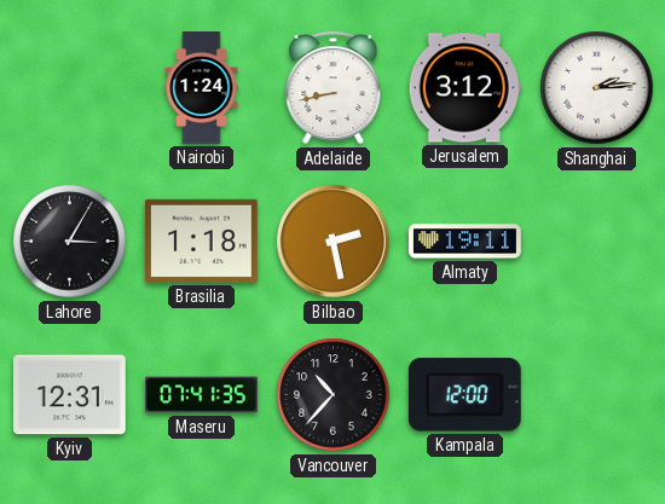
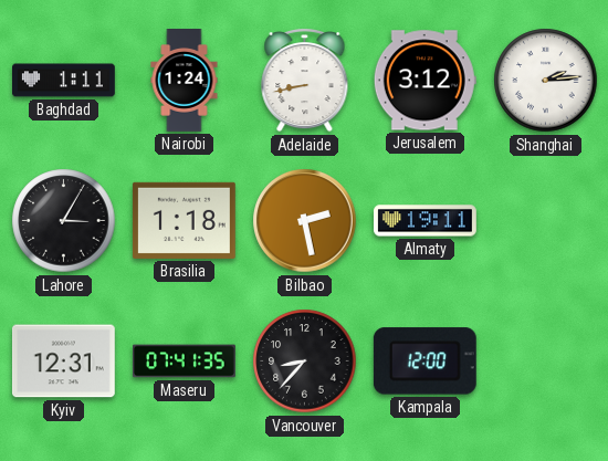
Baghdad: none -> 1:11
Vancouver: 10:37 -> 8:37
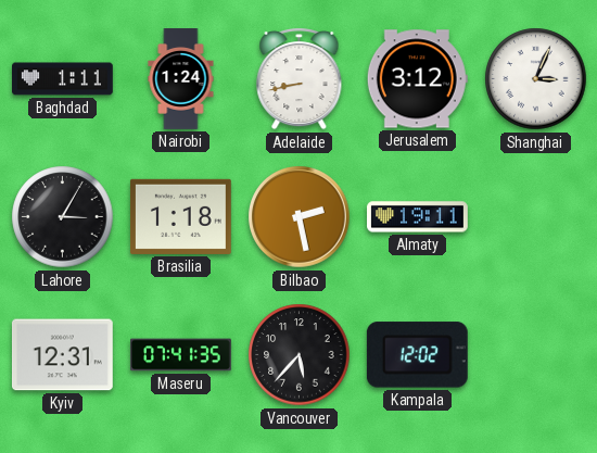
Shanghai: 2:14 -> 3:04
Vancouver: 8:37 -> 5:37
Kampala: 12:00 -> 12:02
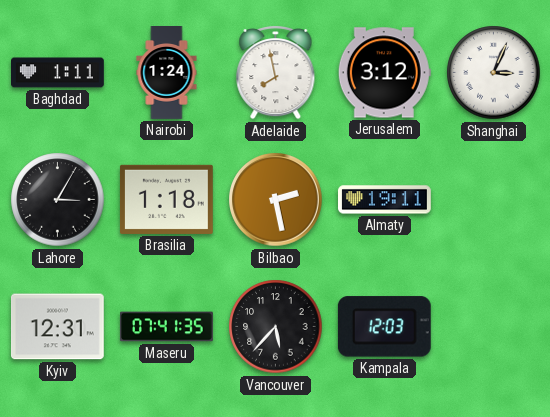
Adelaide: 8:43 -> 7:58
Kampala: 12:02 -> 12:03
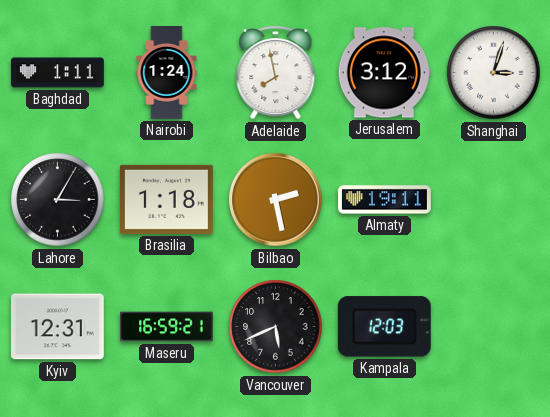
Shanghai: 3:04 -> 3:03
Maseru: 07:41 -> 16:59
Vancouver: 5:37 -> 5:41
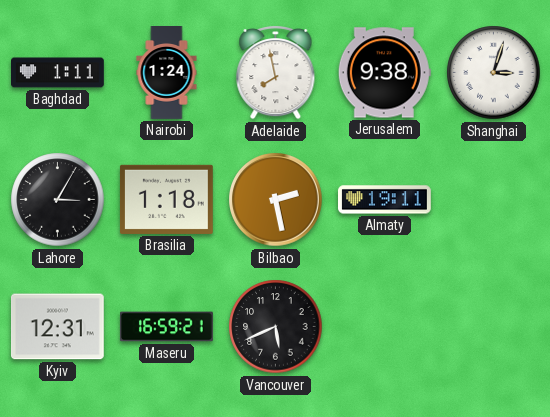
Jerusalem: 3:12 -> 9:38
Kampala: 12:03 -> none
